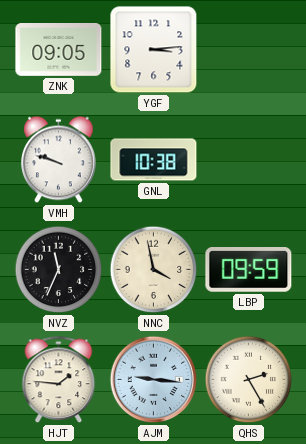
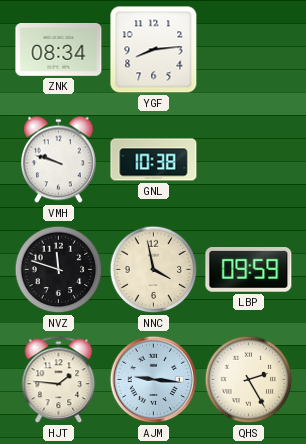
ZNK: 09:05 -> 08:34
YGF: 3:14 -> 8:14
NVZ: 11:34 -> 11:48
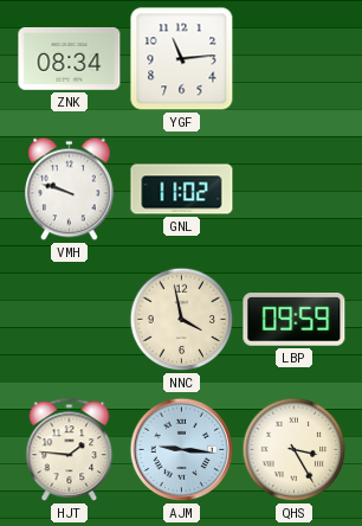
YGF: 8:14 -> 11:14
GNL: 10:38 -> 11:02
NVZ: 11:48 -> none
QHS: 2:25 -> 3:25
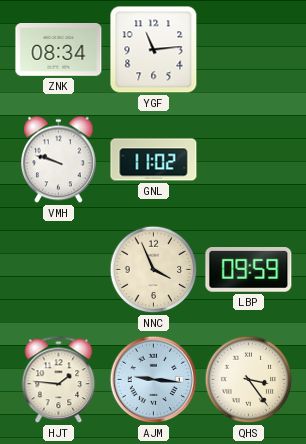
NNC: 3:58 -> 3:56
QHS: 3:25 -> 3:24
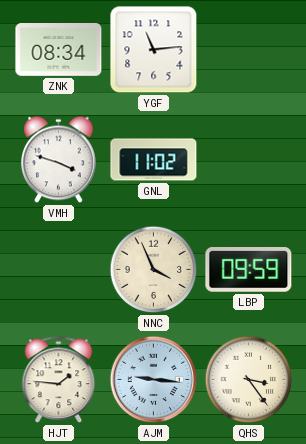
VMH: 9:48 -> 3:48
